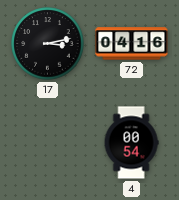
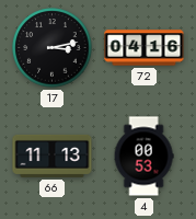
66: none -> 11:13
4: 00:54 -> 00:53
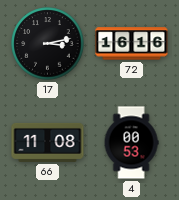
72: 04:16 -> 16:16
66: 11:13 -> 11:08
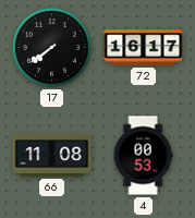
17: 3:13 -> 7:39
72: 16:16 -> 16:17
